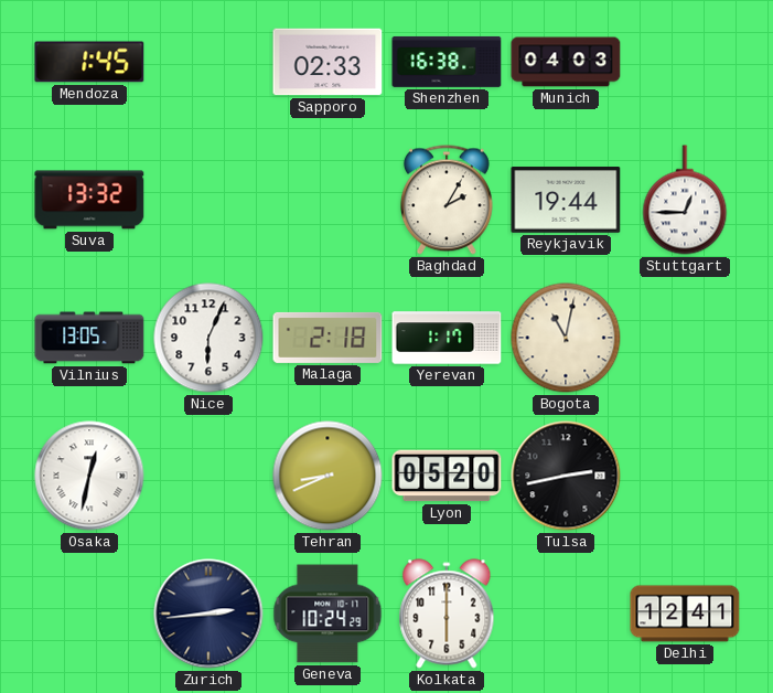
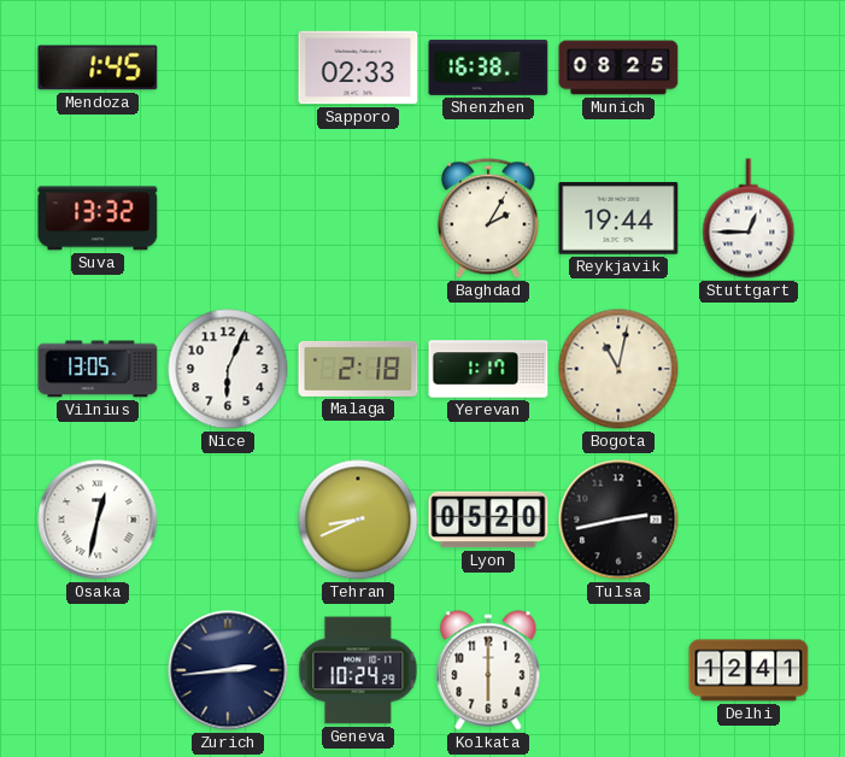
Munich: 04:03 -> 08:25
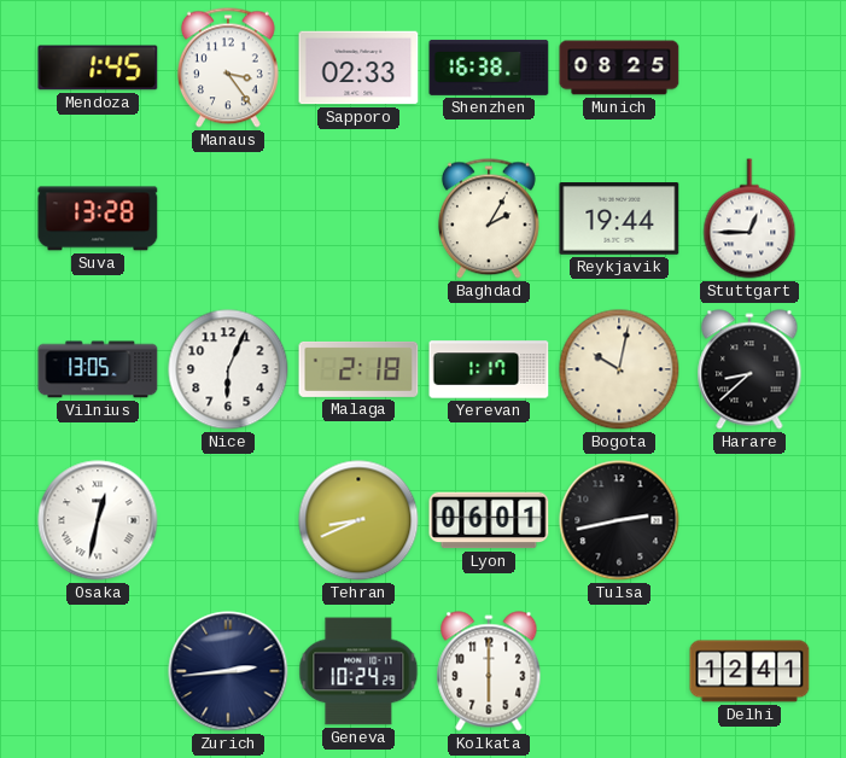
Manaus: none -> 3:24
Suva: 13:32 -> 13:28
Bogota: 11:02 -> 10:02
Harare: none -> 8:38
Lyon: 05:20 -> 06:01
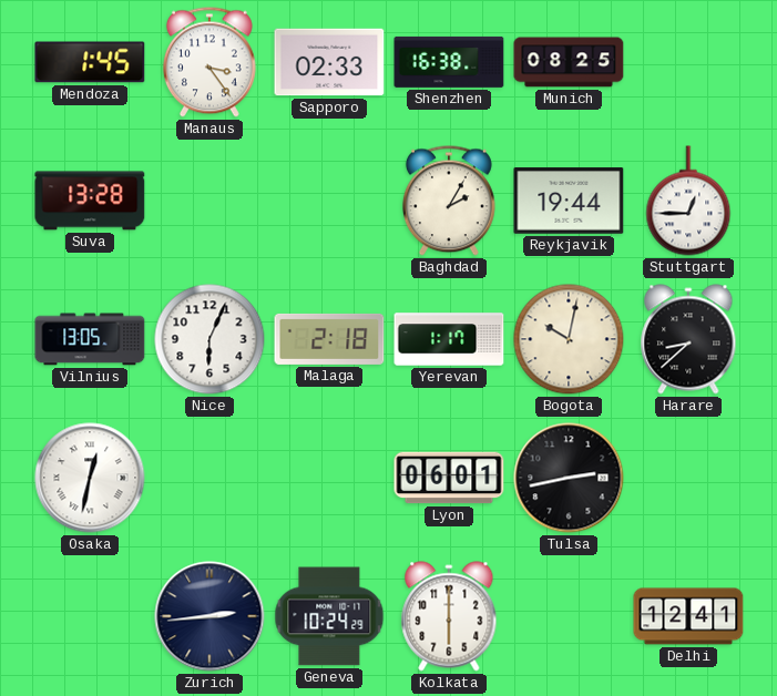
Tehran: 8:41 -> none
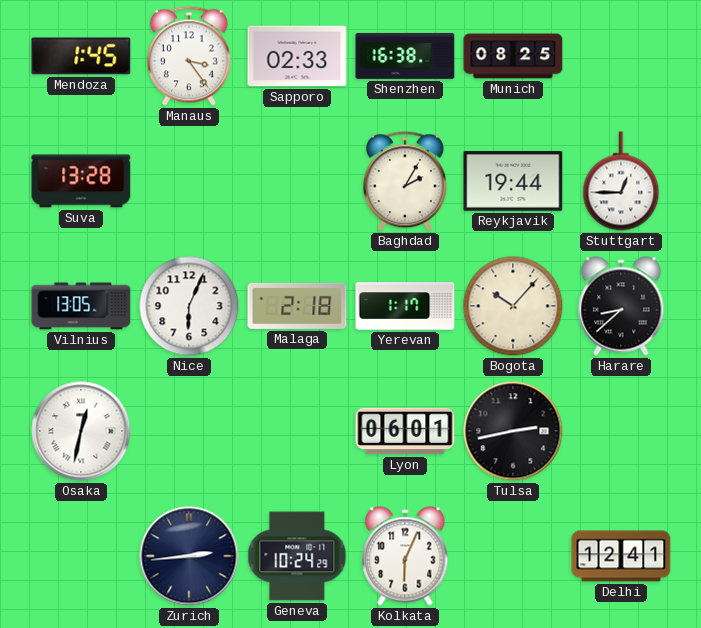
Bogota: 10:02 -> 10:07
Kolkata: 6:00 -> 6:04
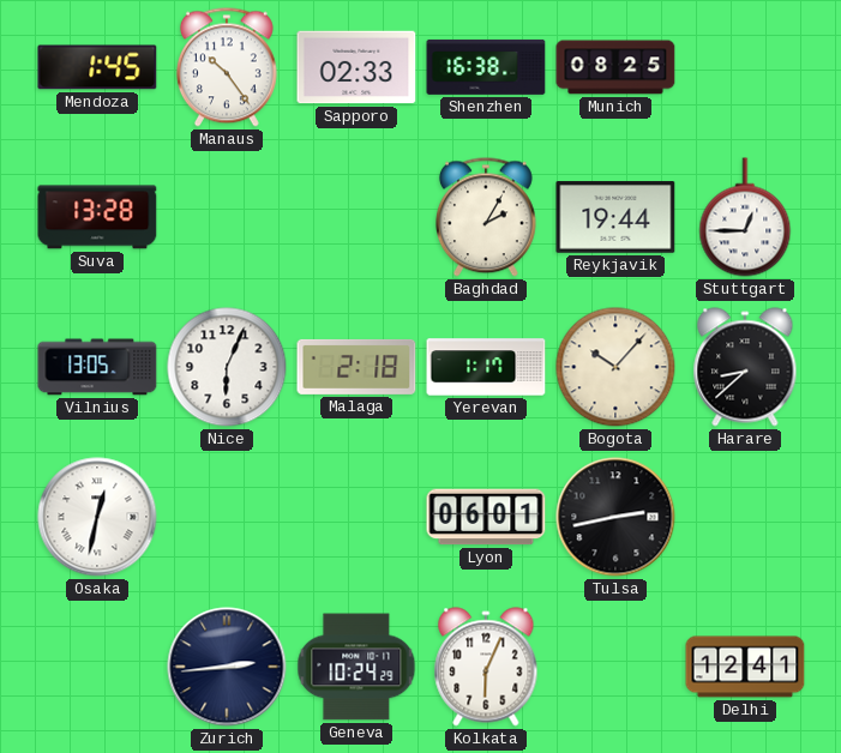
Manaus: 3:24 -> 10:24
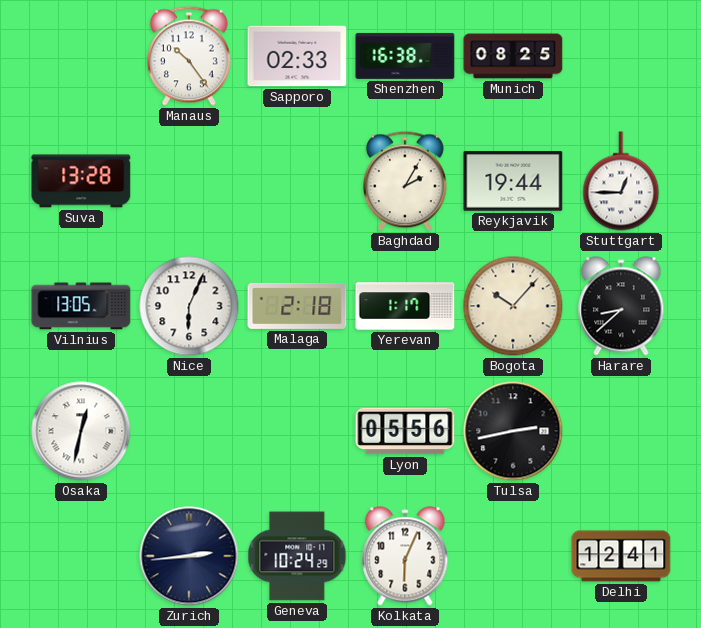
Mendoza: 1:45 -> none
Lyon: 06:01 -> 05:56
